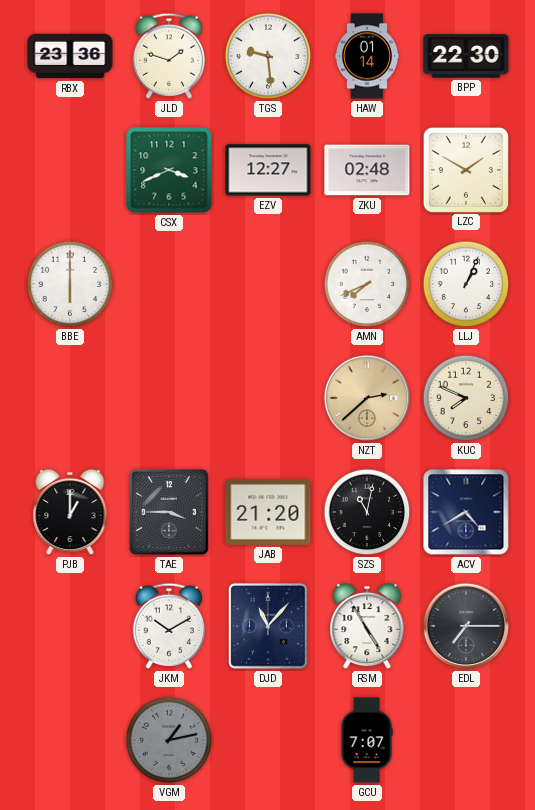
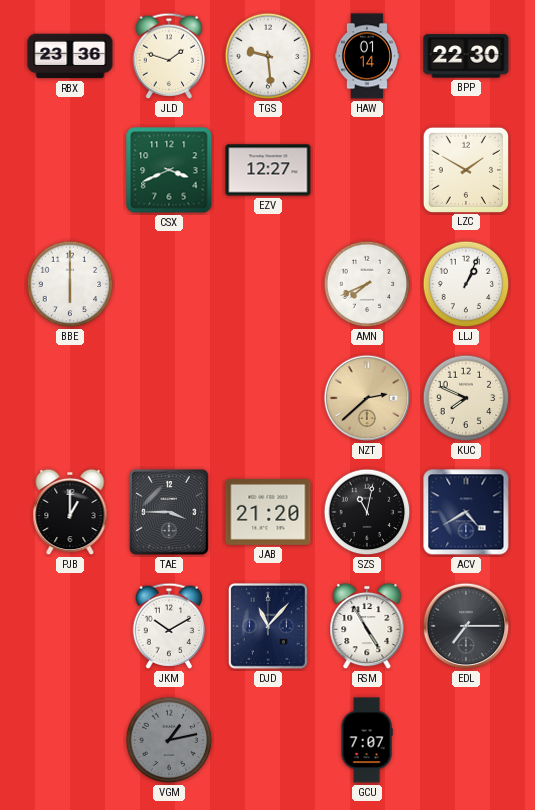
ZKU: 02:48 -> none
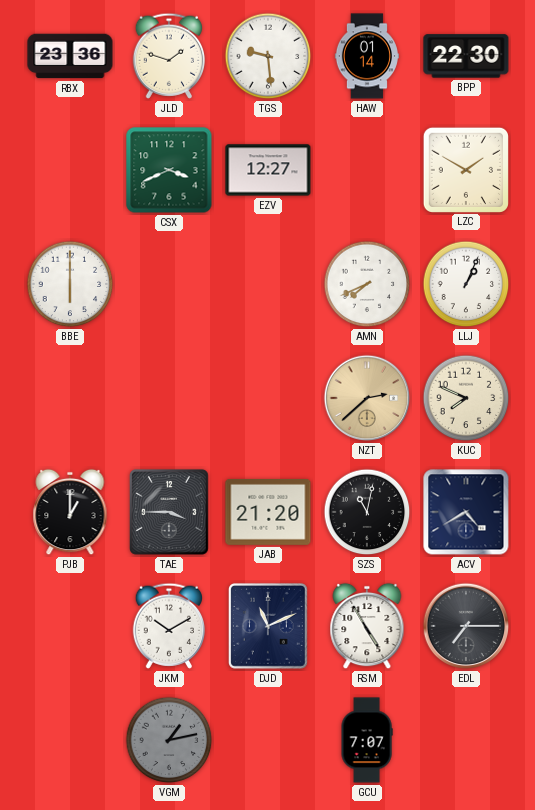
DJD: 11:07 -> 11:11
